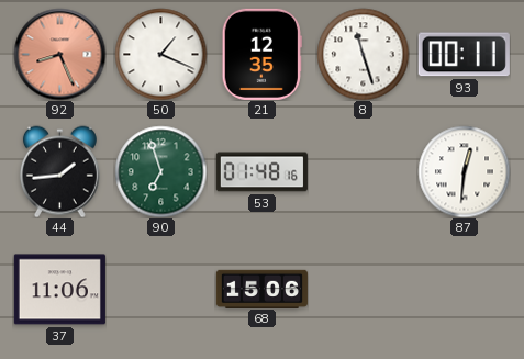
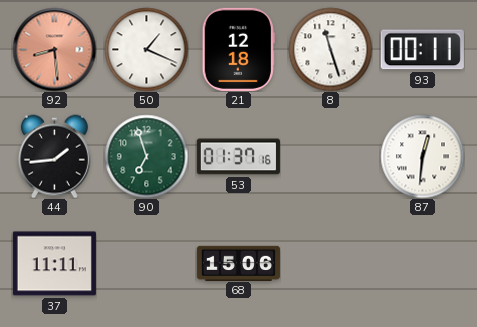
92: 8:26 -> 8:29
21: 12:35 -> 12:18
53: 01:48 -> 01:37
37: 11:06 -> 11:11
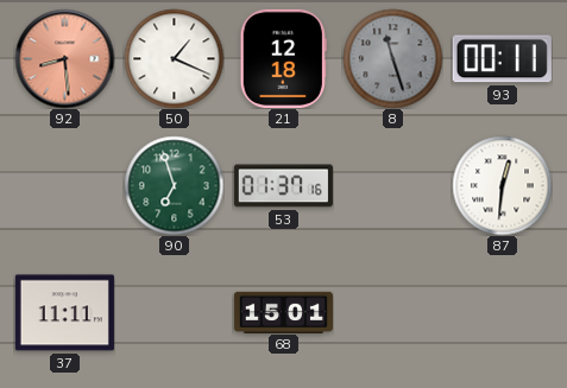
8 dial: white -> grey
44: 1:44 -> none
68: 15:06 -> 15:01
